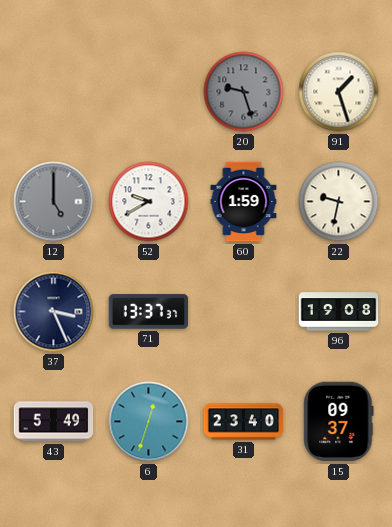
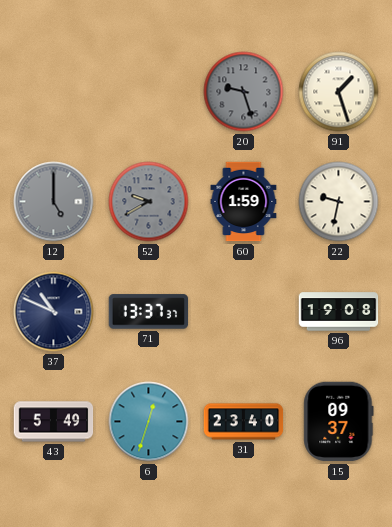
52 dial: white -> grey
37: 3:26 -> 10:49
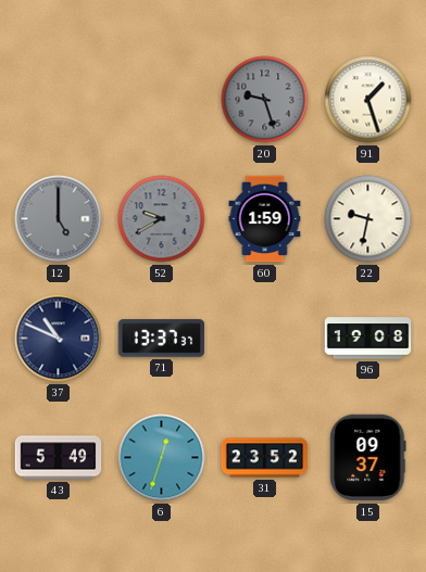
31: 23:40 -> 23:52
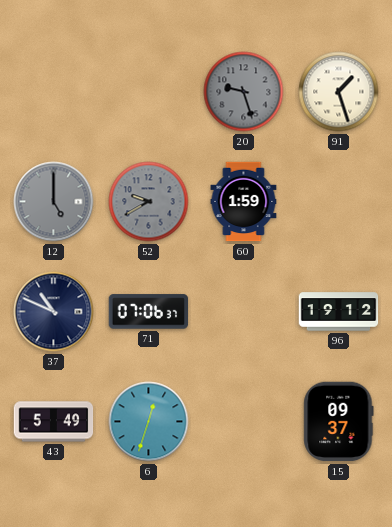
22: 9:32 -> none
71: 13:37 -> 07:06
96: 19:08 -> 19:12
31: 23:52 -> none
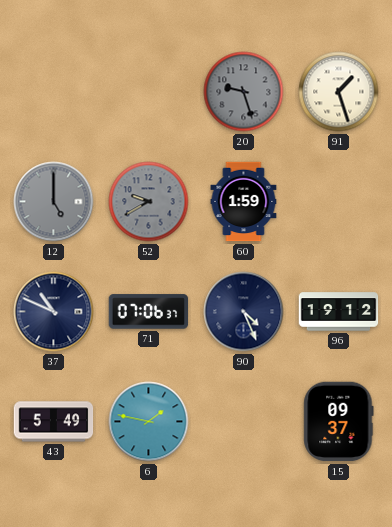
90: none -> 4:26
6: 12:33 -> 1:47
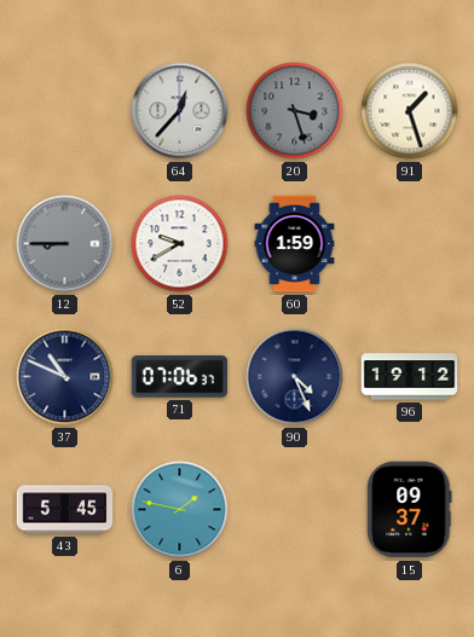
64: none -> 12:37
20: 9:27 -> 3:27
12: 5:00 -> 8:45
52 dial: grey -> white
43: 5:49 -> 5:45
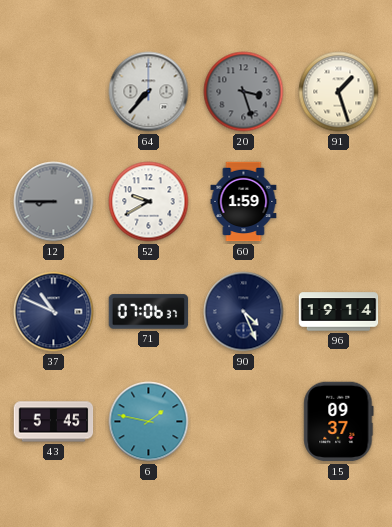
64: 12:37 -> 7:37
96: 19:12 -> 19:14
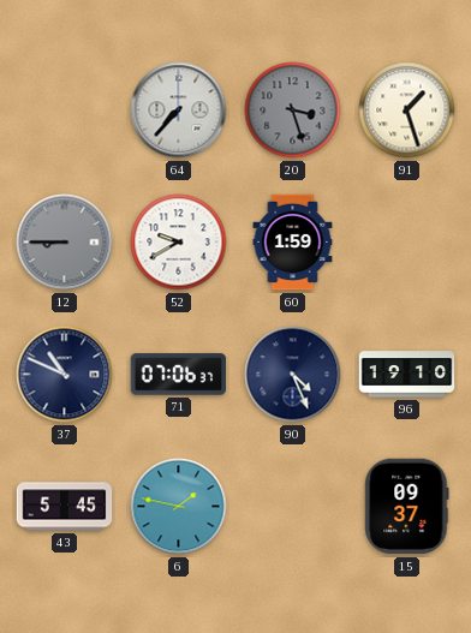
96: 19:14 -> 19:10
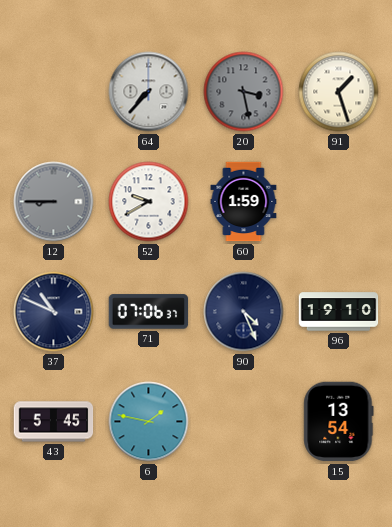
20: 3:27 -> 3:28
15: 09:37 -> 13:54
